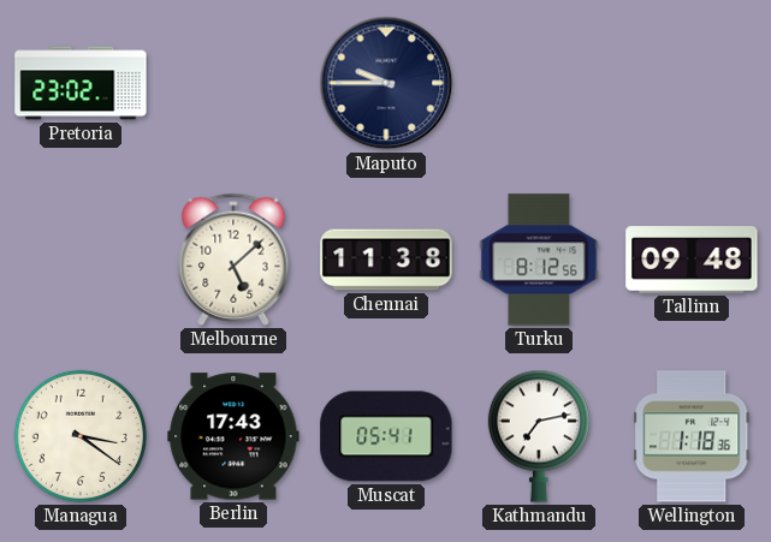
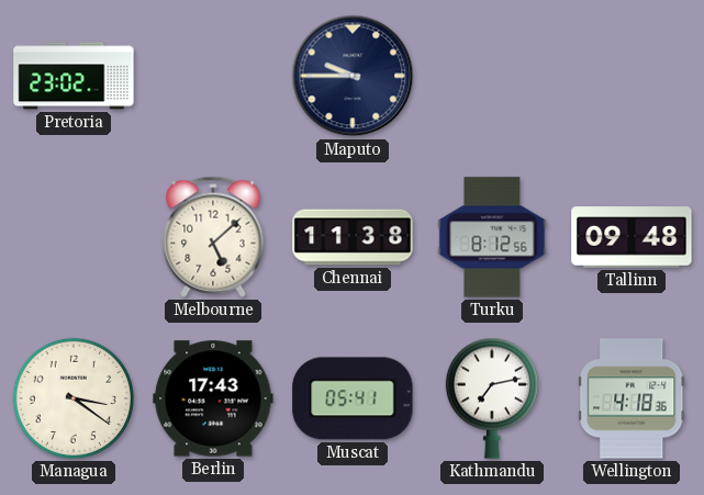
Wellington: 1:18 -> 4:18
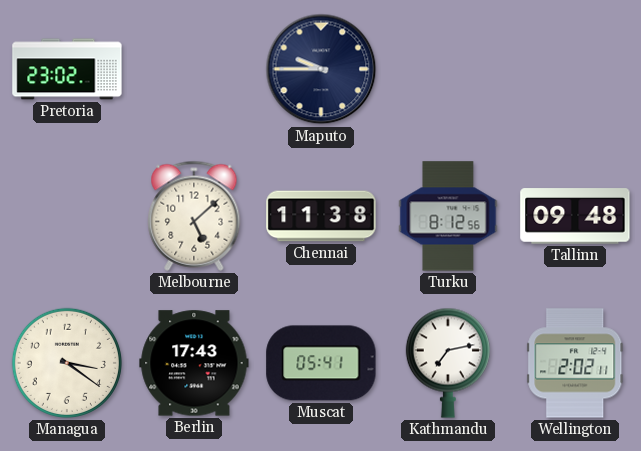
Wellington: 4:18 -> 2:02
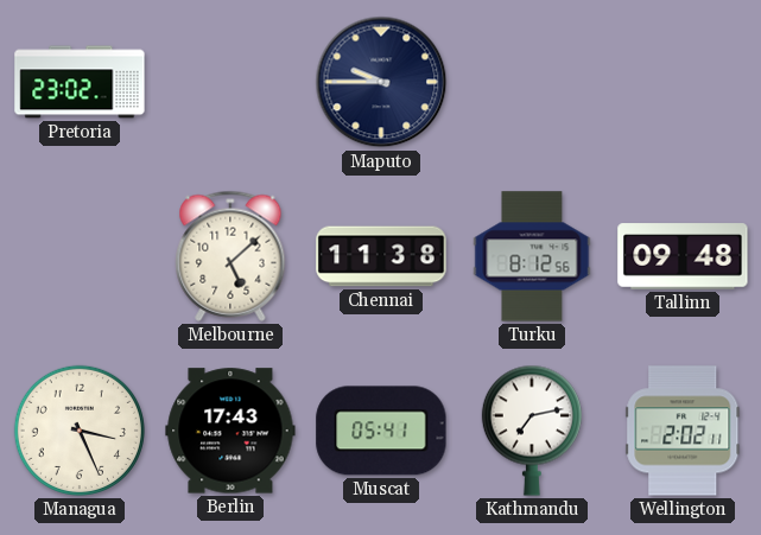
Managua: 3:21 -> 3:26
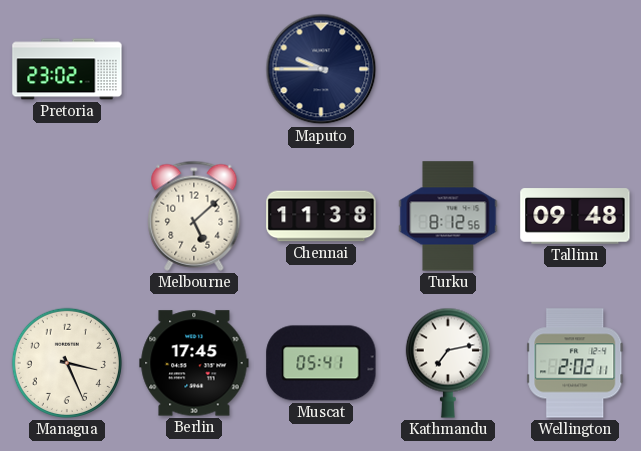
Berlin: 17:43 -> 17:45
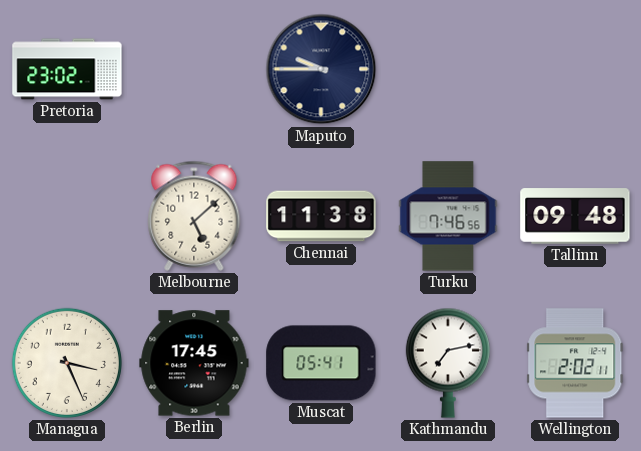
Turku: 8:12 -> 7:46
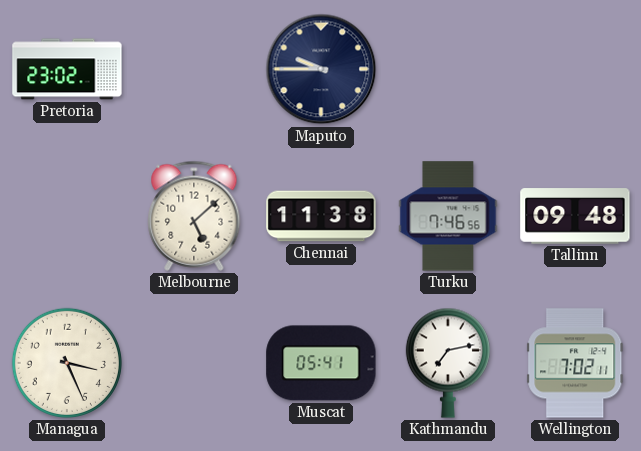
Berlin: 17:45 -> none
Wellington: 2:02 -> 7:02
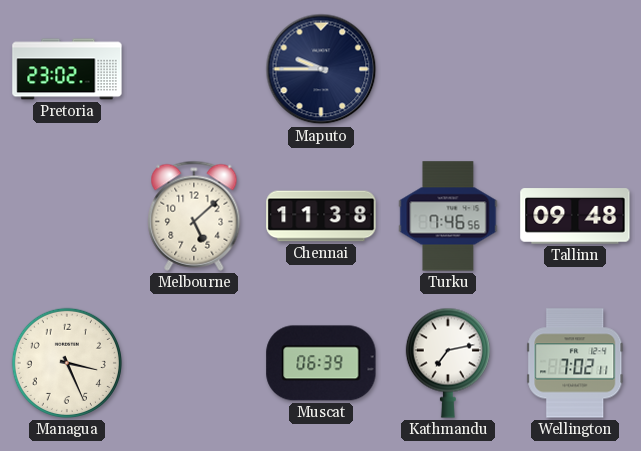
Muscat: 05:41 -> 06:39
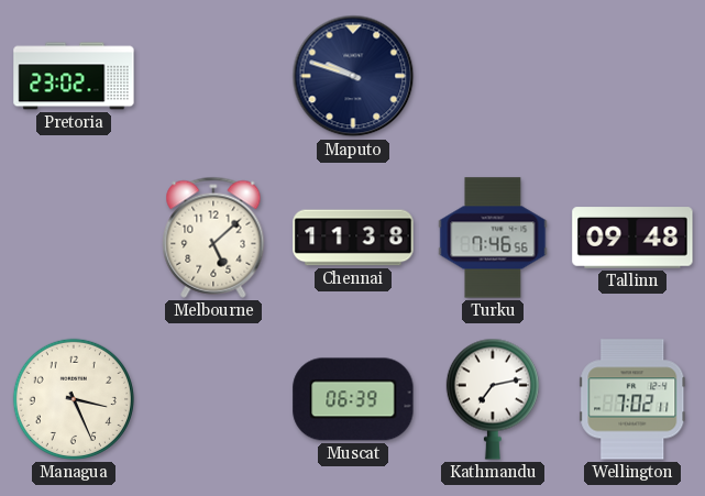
Maputo: 9:45 -> 9:48
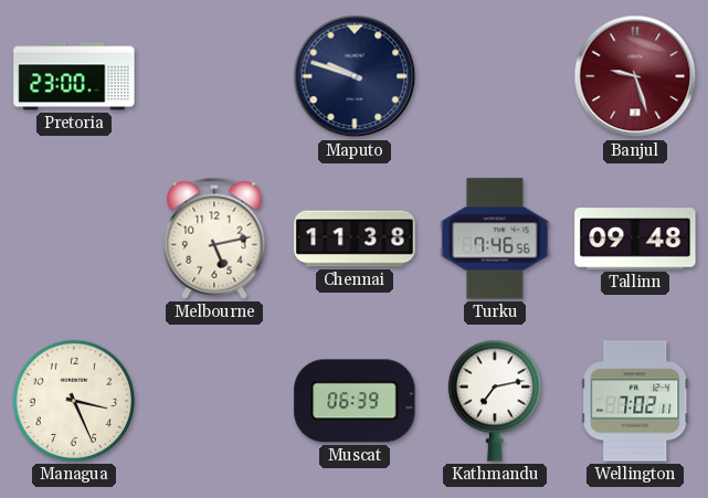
Pretoria: 23:02 -> 23:00
Banjul: none -> 9:27
Melbourne: 5:08 -> 5:13
